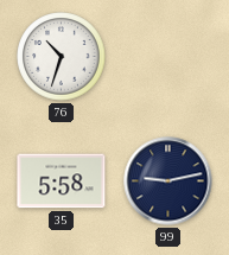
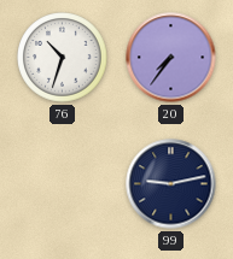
20: none -> 7:36
35: 5:58 -> none
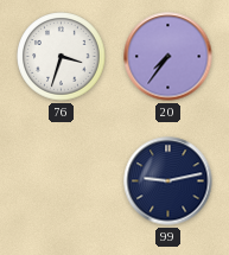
76: 10:33 -> 3:33
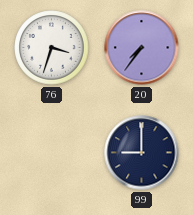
99: 9:13 -> 9:00
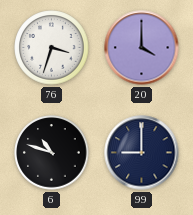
20: 7:36 -> 4:00
6: none -> 10:48
